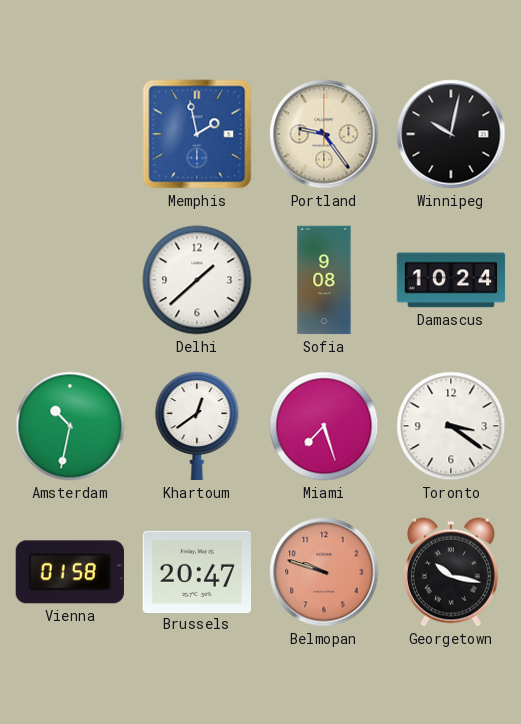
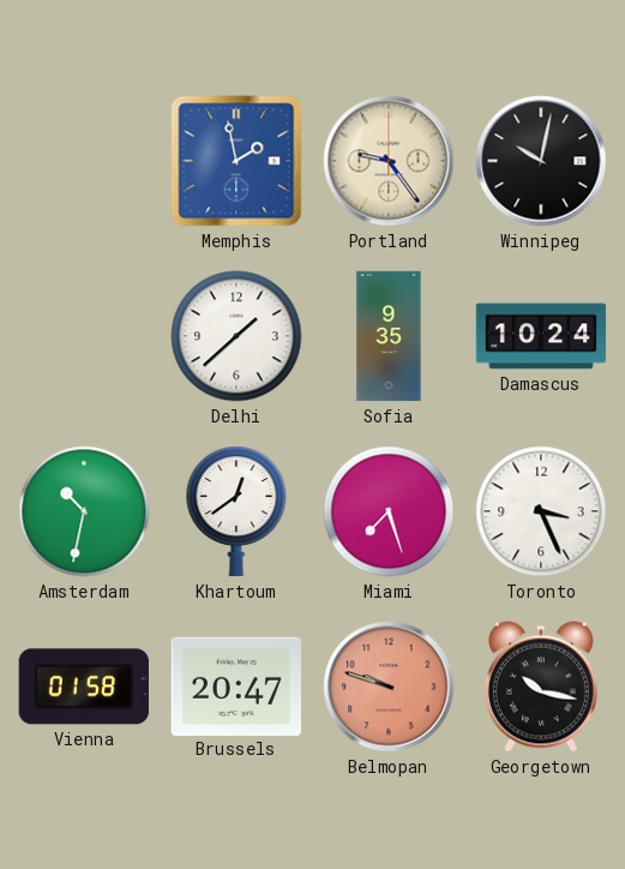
Sofia: 9:08 -> 9:35
Toronto: 3:21 -> 3:26
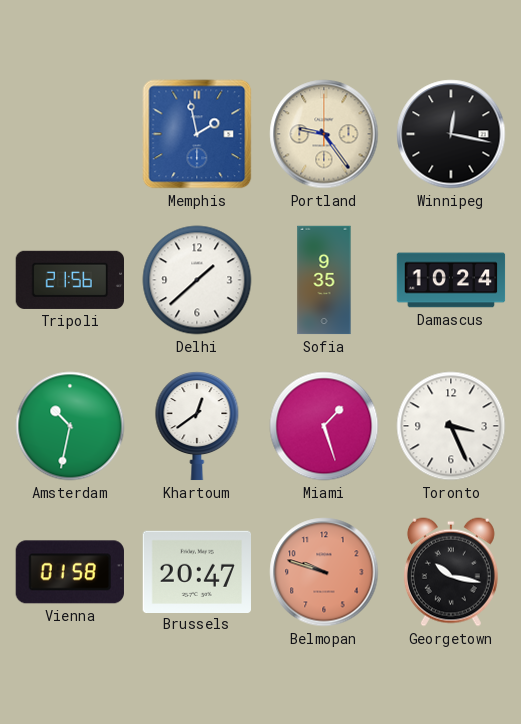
Winnipeg: 10:02 -> 12:17
Tripoli: none -> 21:56
Miami: 7:27 -> 1:27
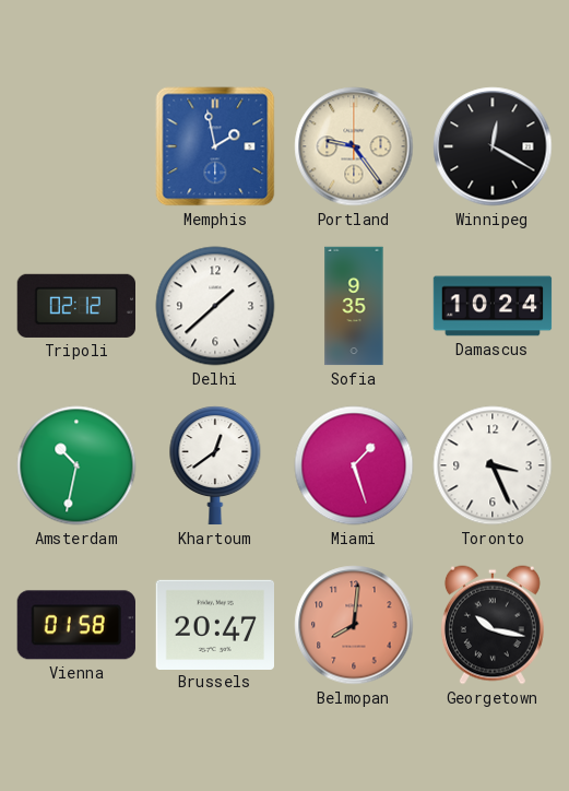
Winnipeg: 12:17 -> 12:20
Tripoli: 21:56 -> 02:12
Belmopan: 9:48 -> 8:01
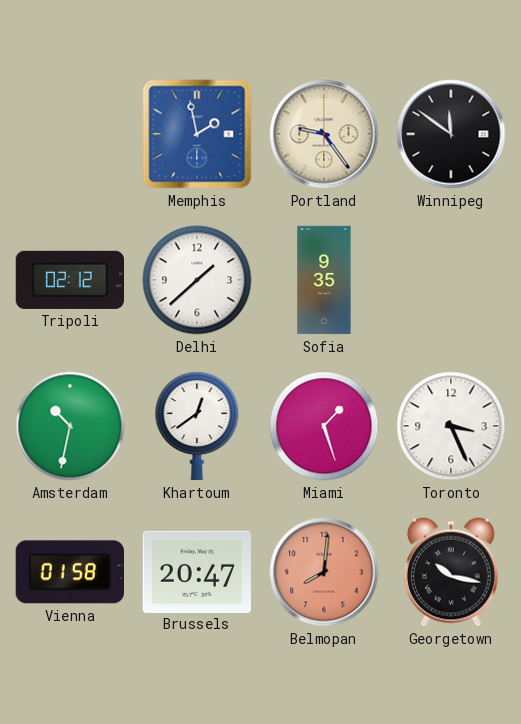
Winnipeg: 12:20 -> 11:51
Damascus: 10:24 -> none
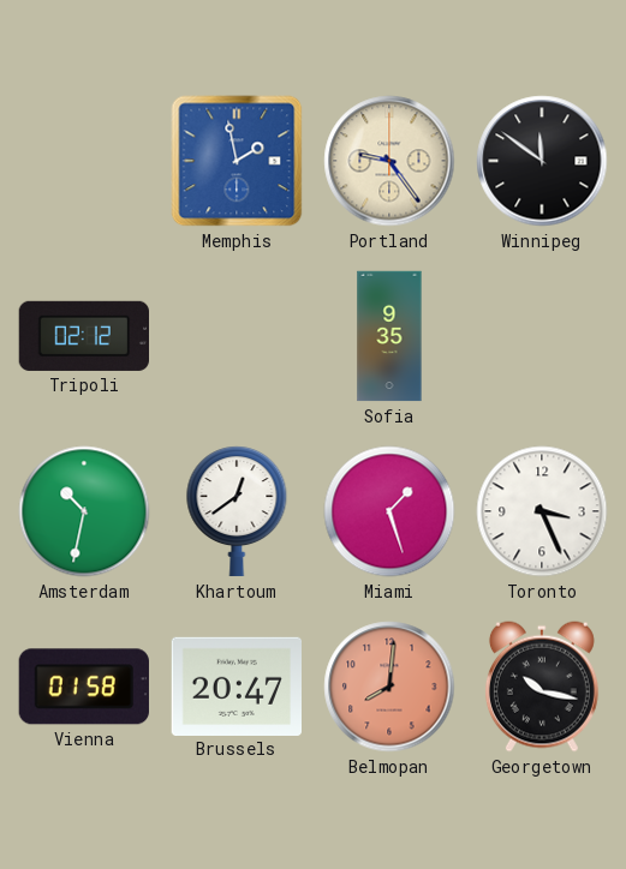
Delhi: 1:38 -> none
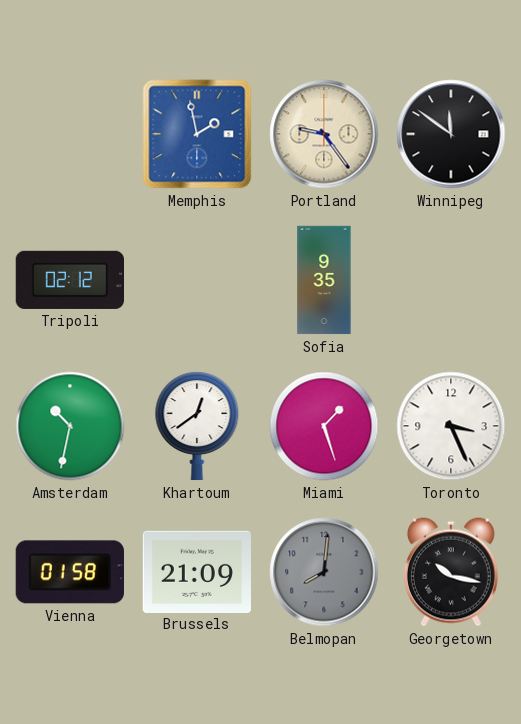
Brussels: 20:47 -> 21:09
Belmopan dial: salmon -> grey
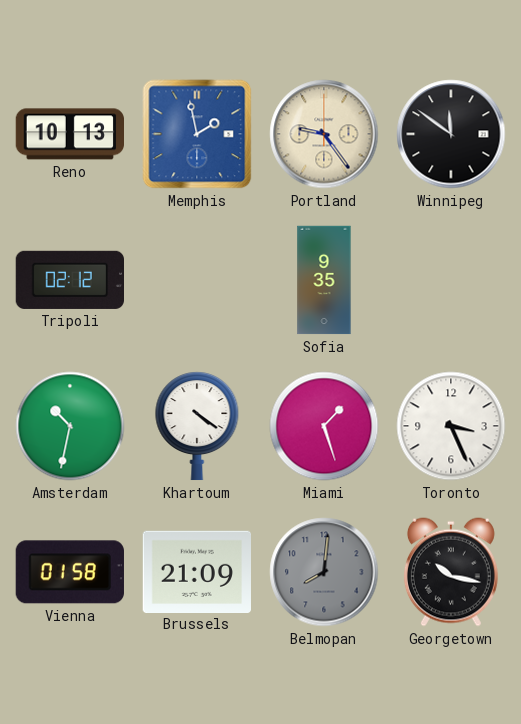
Reno: none -> 10:13
Khartoum: 12:39 -> 4:21
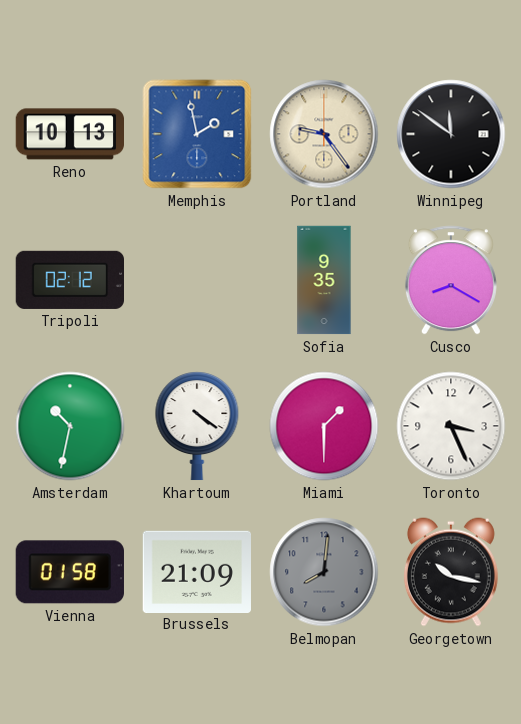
Cusco: none -> 8:20
Miami: 1:27 -> 1:30
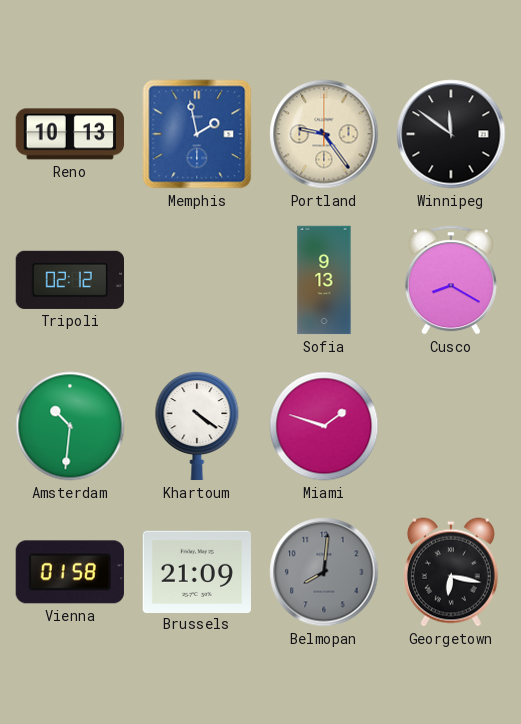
Sofia: 9:35 -> 9:13
Amsterdam: 10:32 -> 10:31
Miami: 1:30 -> 1:48
Toronto: 3:26 -> none
Georgetown: 10:17 -> 6:17
